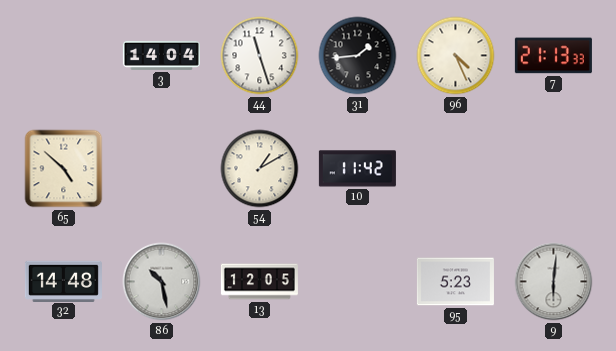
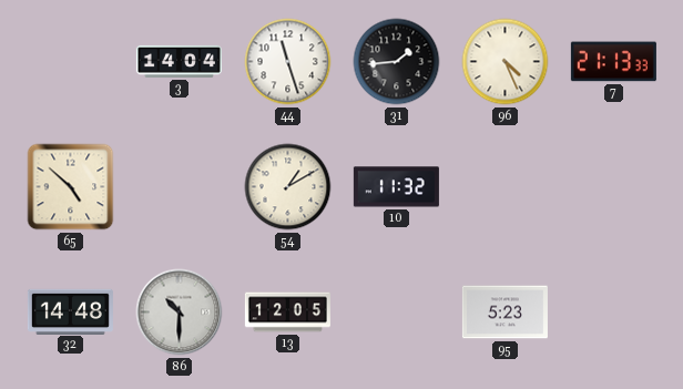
10: 11:42 -> 11:32
86: 10:28 -> 10:30
9: 6:01 -> none
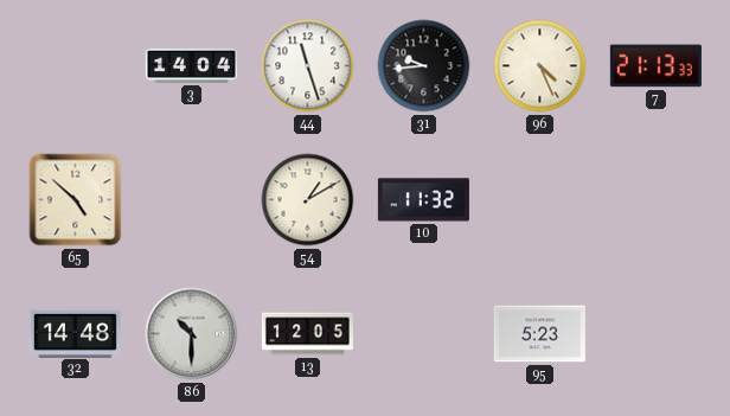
31: 1:44 -> 9:44
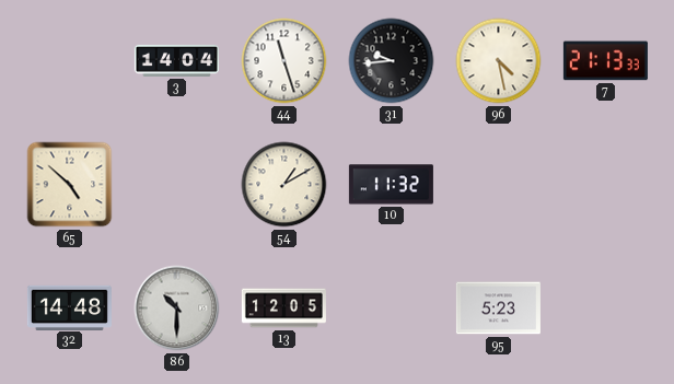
96: 4:26 -> 4:28
